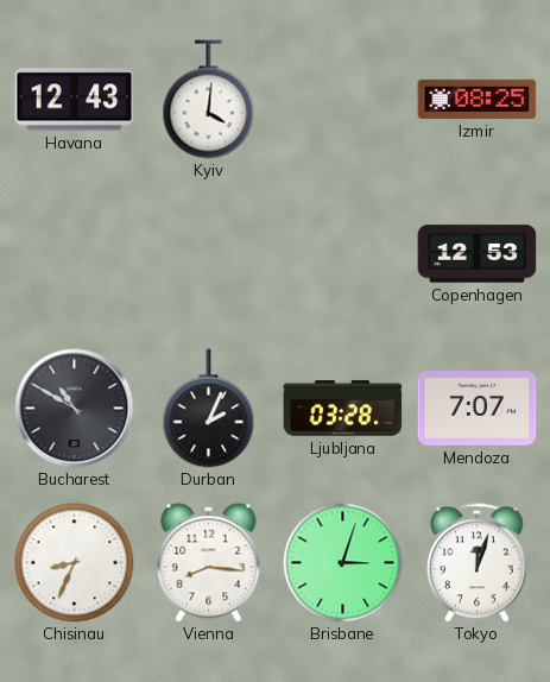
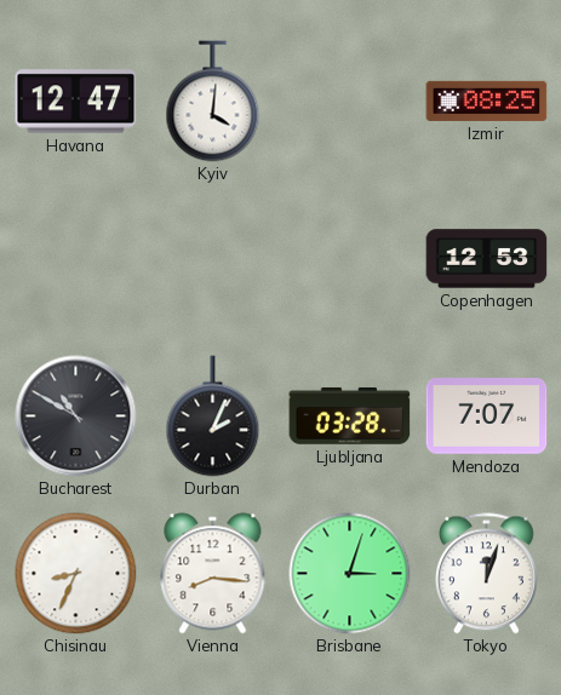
Havana: 12:43 -> 12:47
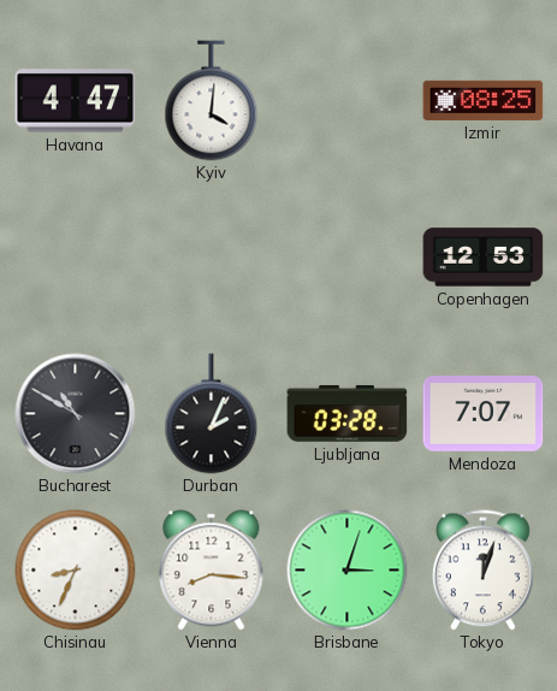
Havana: 12:47 -> 4:47
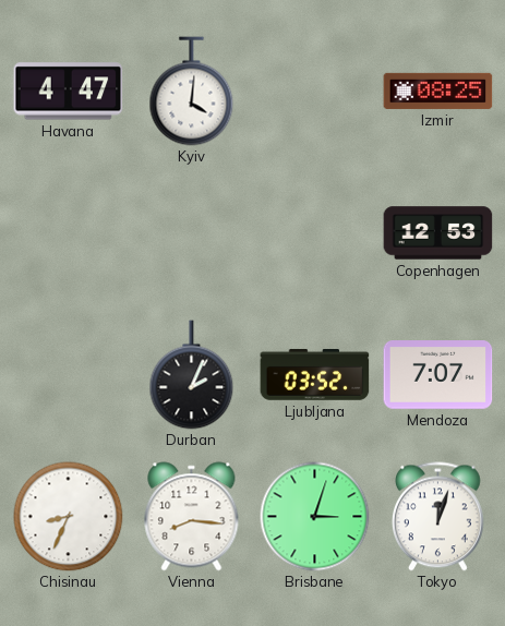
Bucharest: 10:50 -> none
Ljubljana: 03:28 -> 03:52
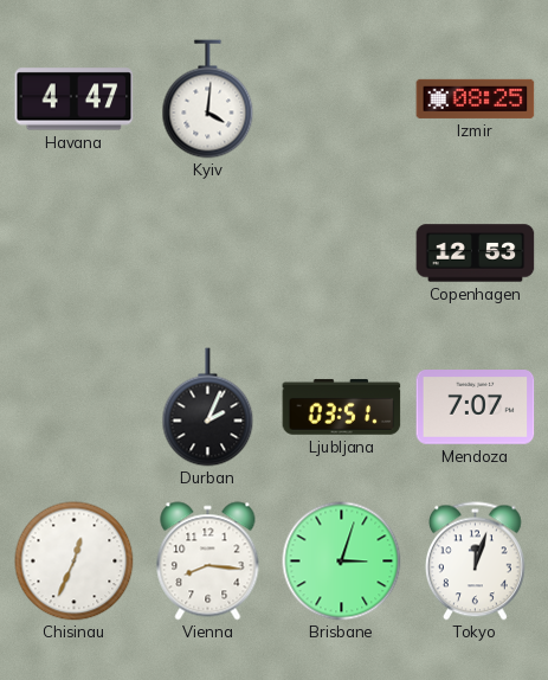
Ljubljana: 03:52 -> 03:51
Chisinau: 8:34 -> 12:34
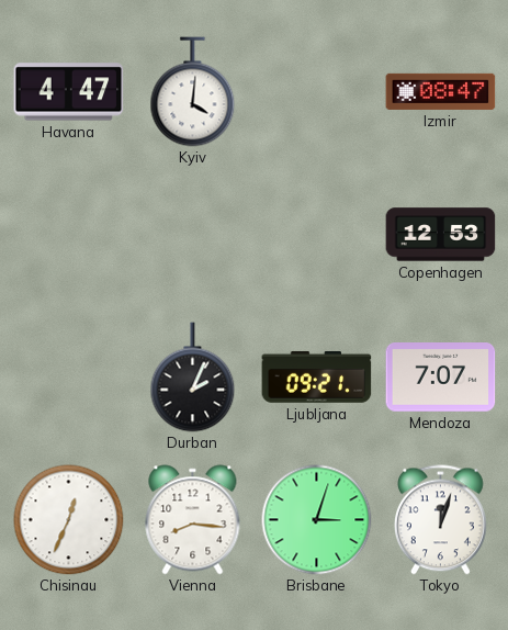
Izmir: 08:25 -> 08:47
Ljubljana: 03:51 -> 09:21
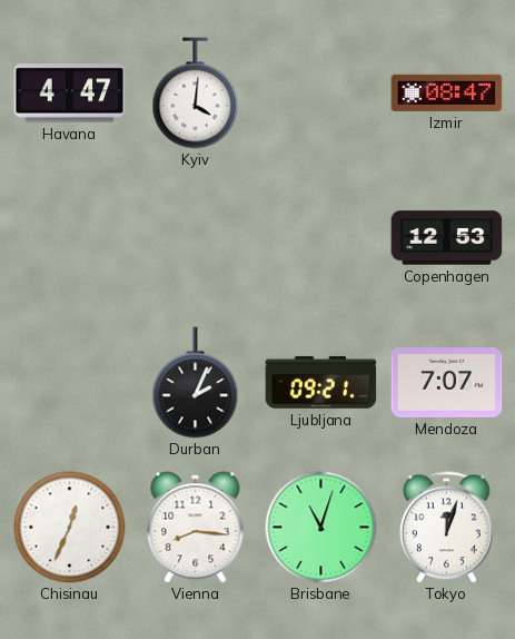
Brisbane: 3:03 -> 11:03
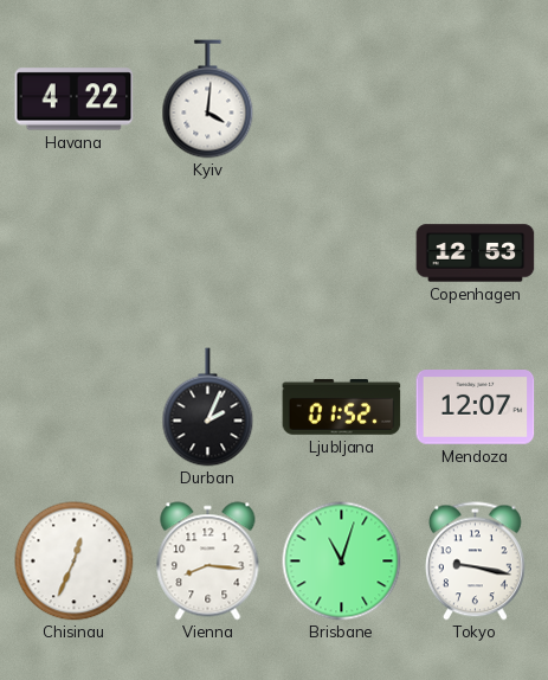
Havana: 4:47 -> 4:22
Izmir: 08:47 -> none
Ljubljana: 09:21 -> 01:52
Mendoza: 7:07 -> 12:07
Tokyo: 12:03 -> 9:17
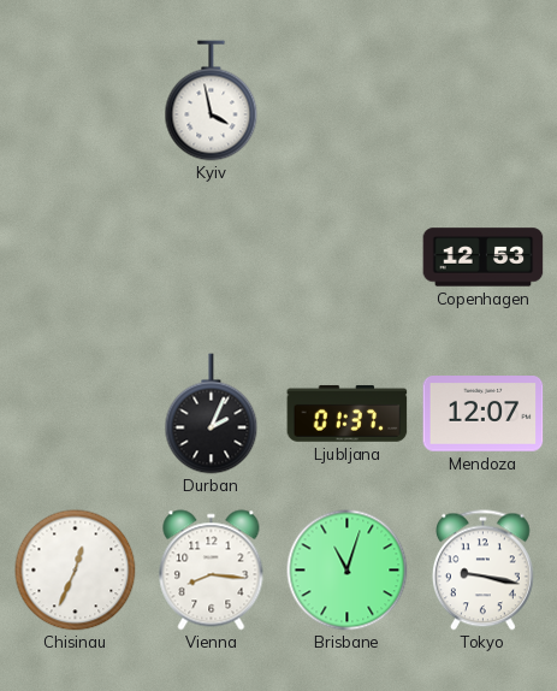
Havana: 4:22 -> none
Kyiv: 4:01 -> 3:58
Ljubljana: 01:52 -> 01:37
